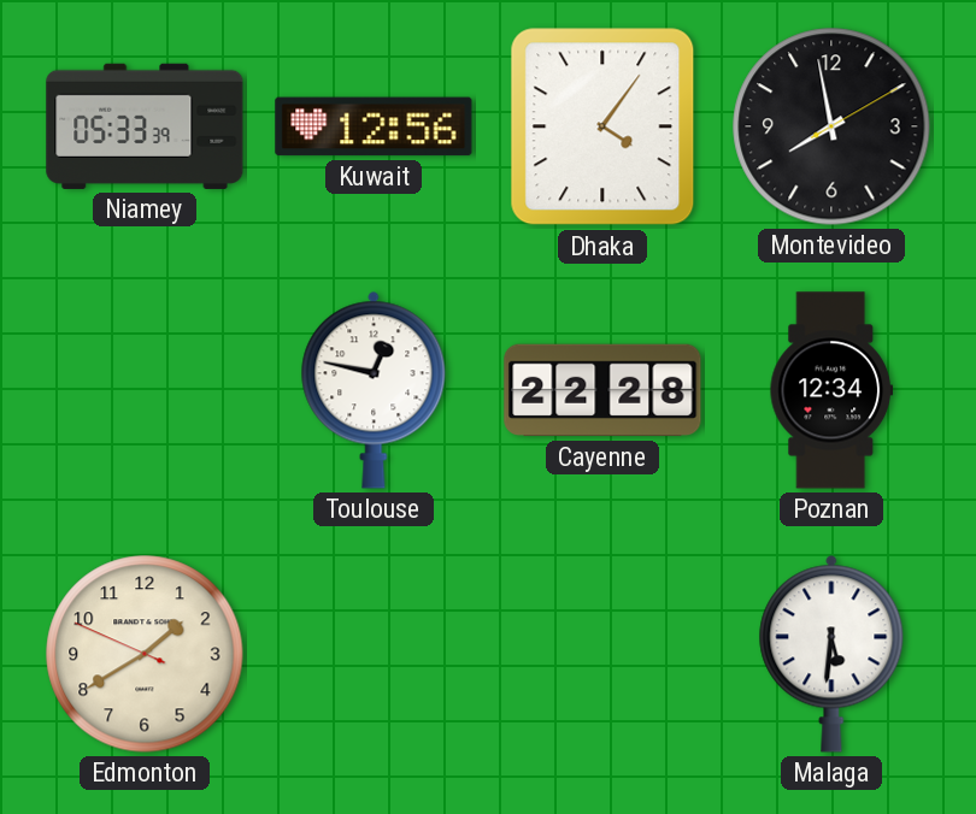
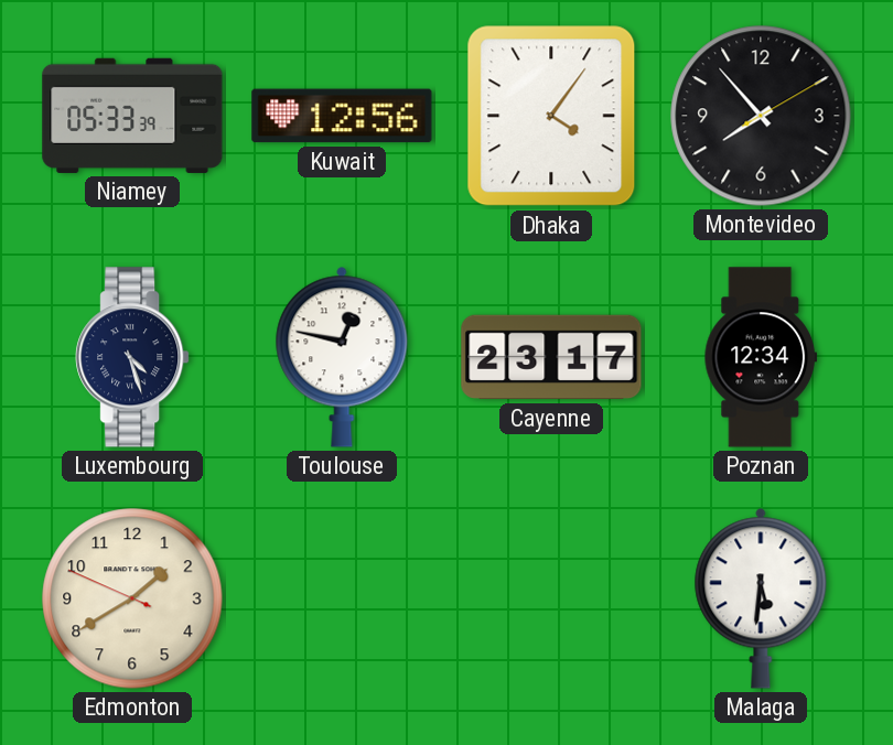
Montevideo: 7:58 -> 7:53
Luxembourg: none -> 4:27
Cayenne: 22:28 -> 23:17
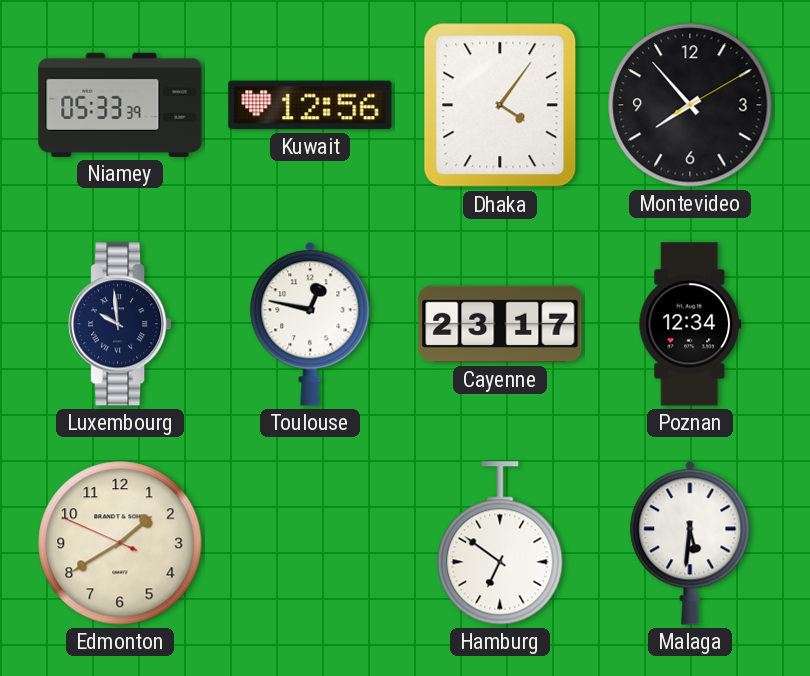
Luxembourg: 4:27 -> 9:59
Hamburg: none -> 6:51
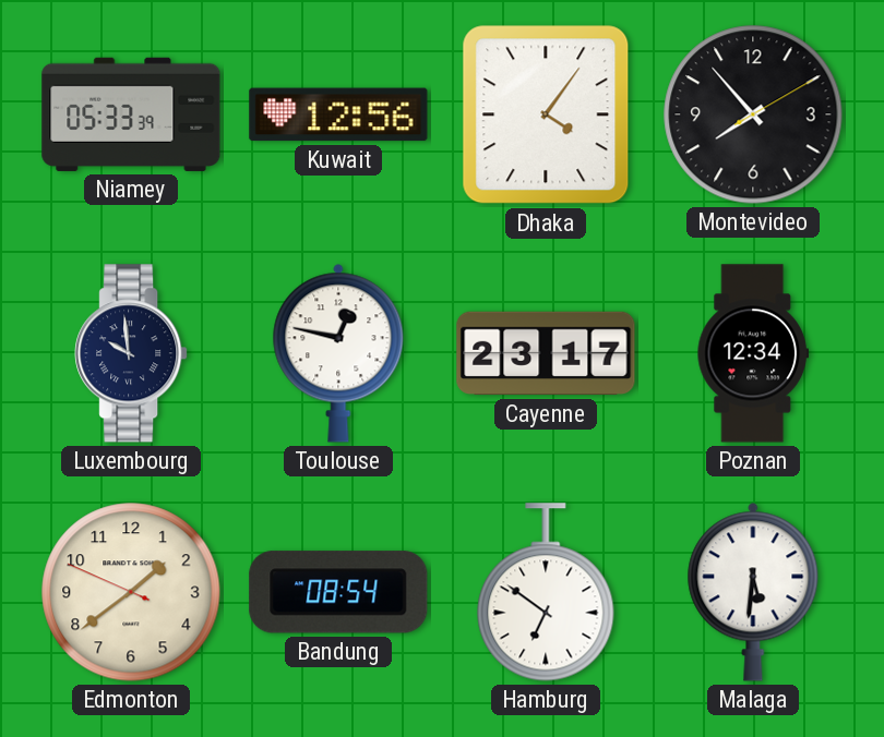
Edmonton: 1:39 -> 1:38
Bandung: none -> 08:54
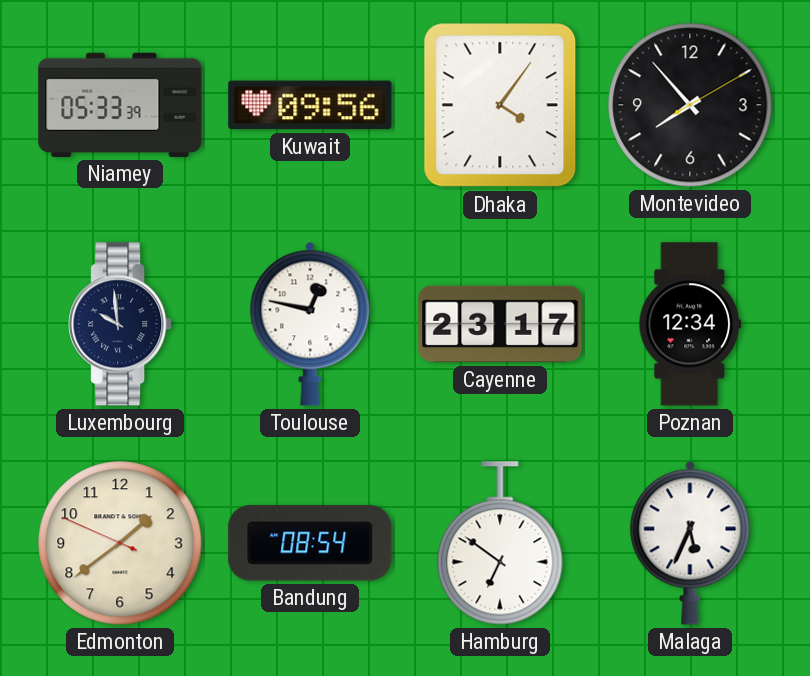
Kuwait: 12:56 -> 09:56
Malaga: 5:31 -> 5:34
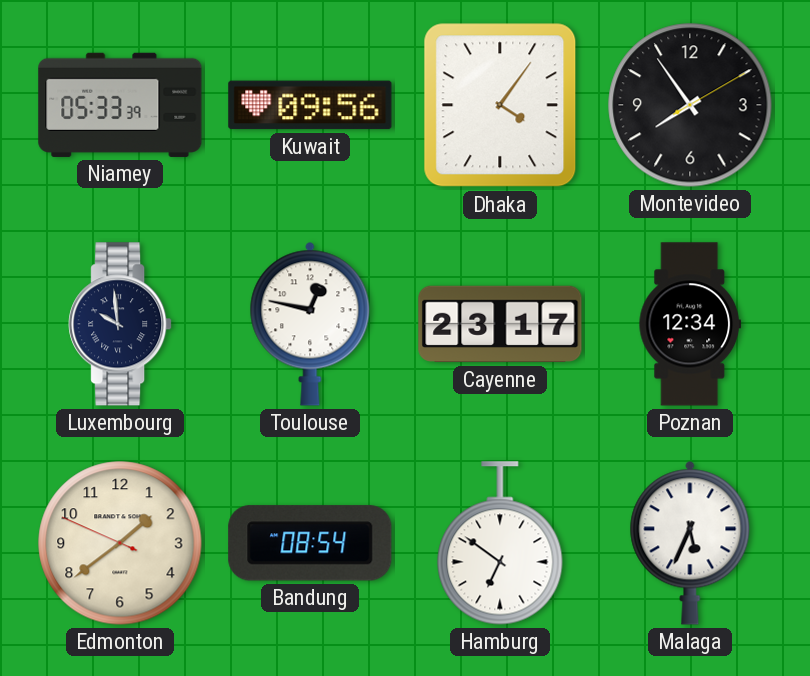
Montevideo: 7:53 -> 7:54
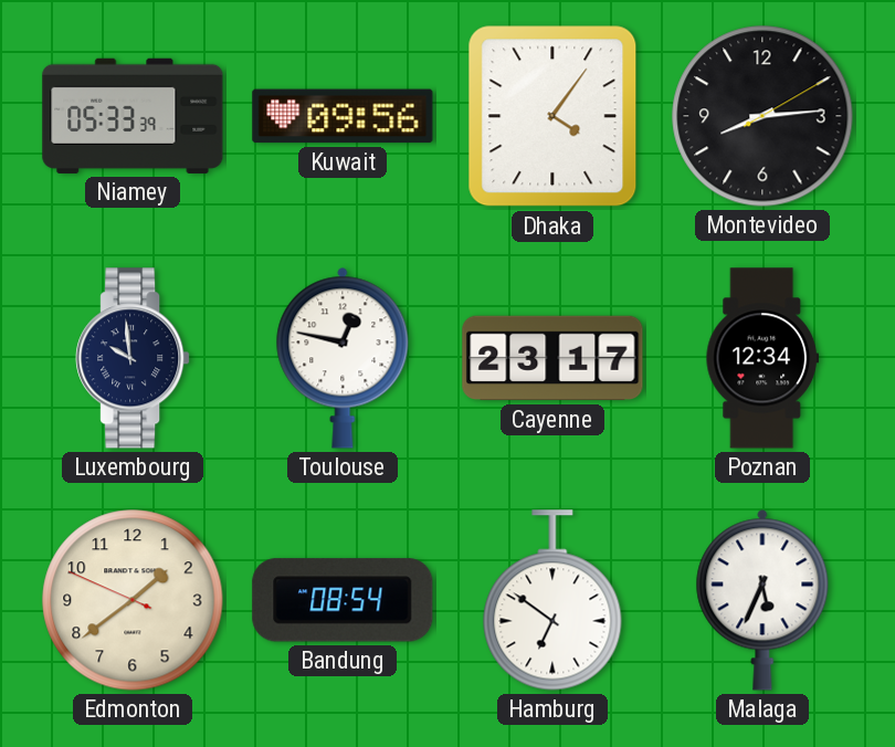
Montevideo: 7:54 -> 8:14
